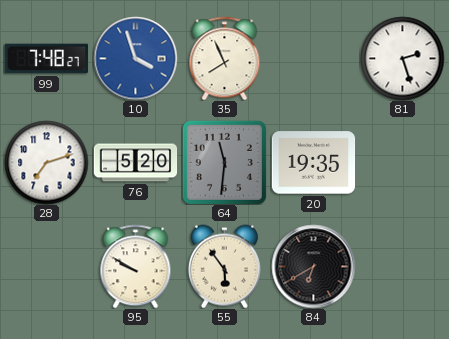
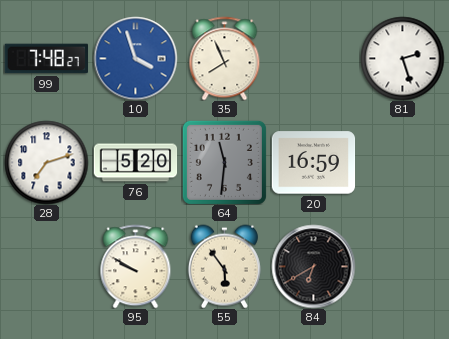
20: 19:35 -> 16:59
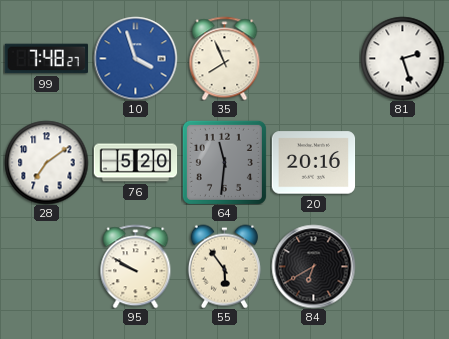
28: 7:12 -> 7:09
20: 16:59 -> 20:16
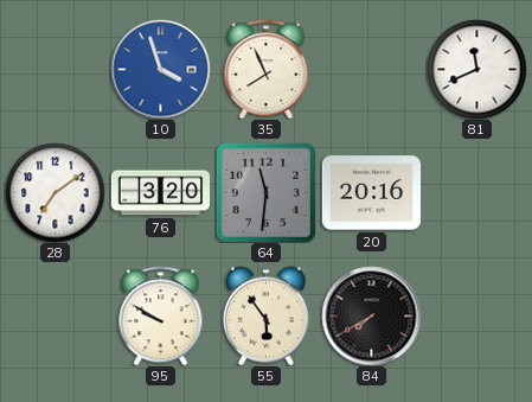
99: 7:48 -> none
81: 2:27 -> 11:41
76: 5:20 -> 3:20
84: 6:40 -> 7:40
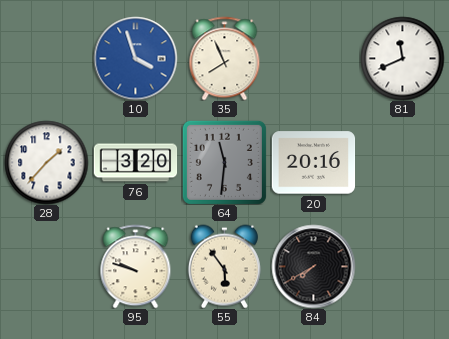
28: 7:09 -> 1:37
95: 9:50 -> 9:48
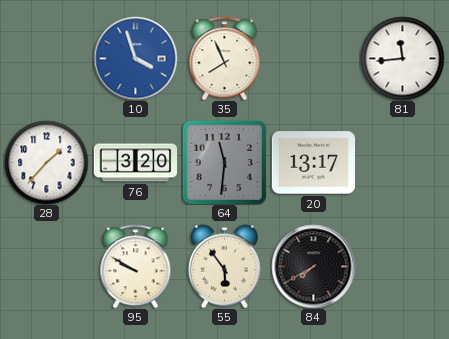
81: 11:41 -> 11:44
20: 20:16 -> 13:17
95: 9:48 -> 9:50
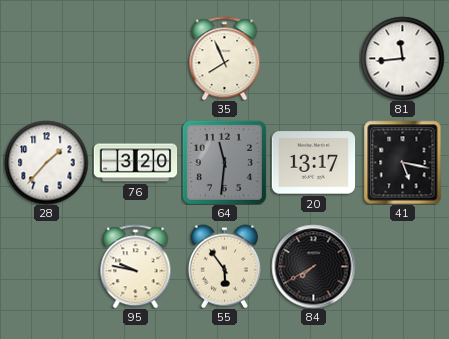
10: 3:57 -> none
41: none -> 5:17
95: 9:50 -> 9:47
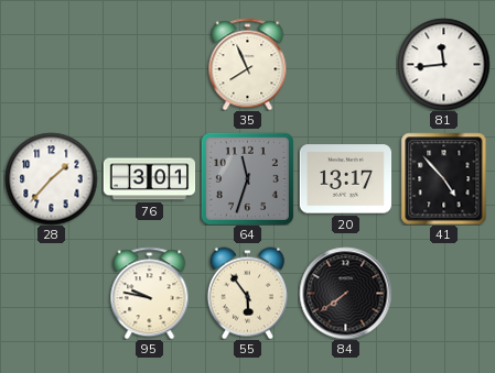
76: 3:20 -> 3:01
64: 11:31 -> 11:33
41: 5:17 -> 4:53
84: 7:40 -> 7:39
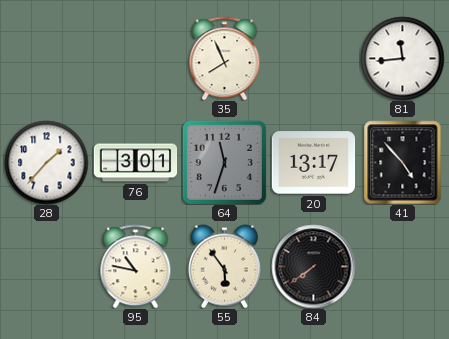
95: 9:47 -> 10:47
